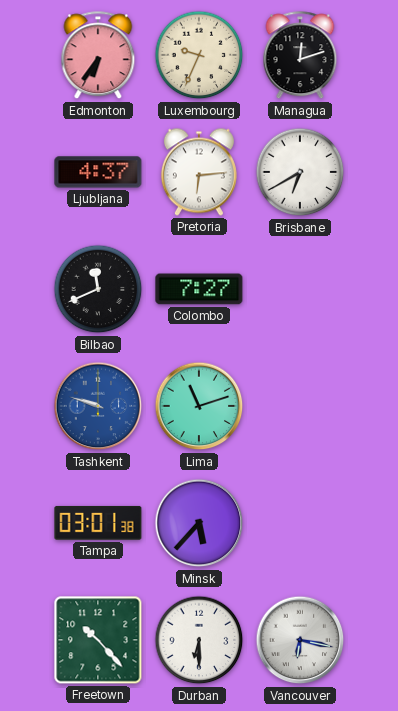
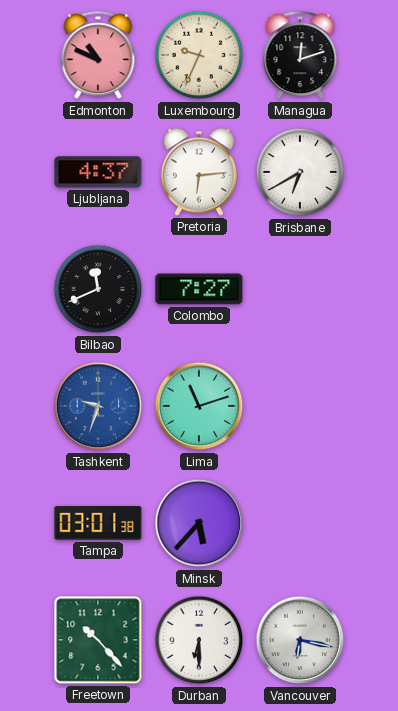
Edmonton: 6:36 -> 10:49
Tashkent: 9:48 -> 9:33
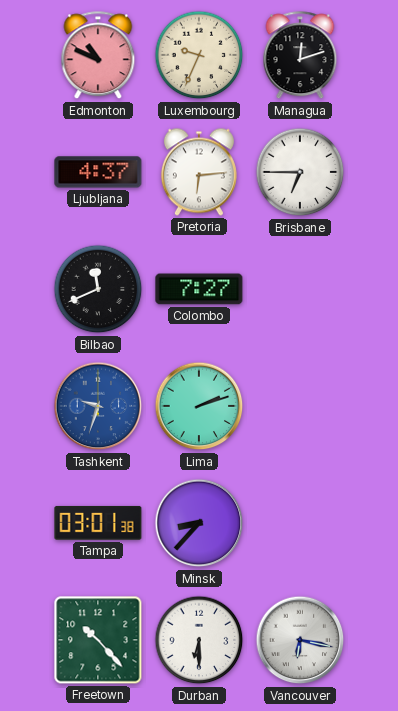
Brisbane: 6:40 -> 6:45
Lima: 11:12 -> 2:12
Minsk: 5:37 -> 8:37
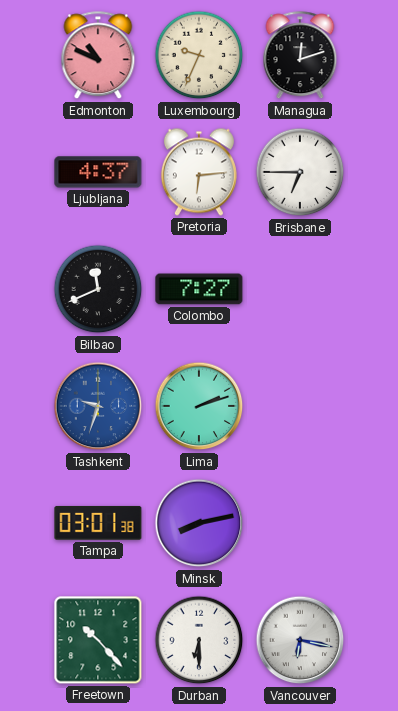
Minsk: 8:37 -> 8:13
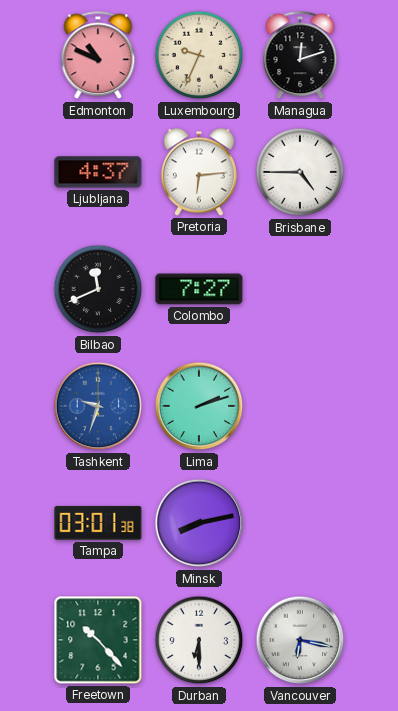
Brisbane: 6:45 -> 4:45
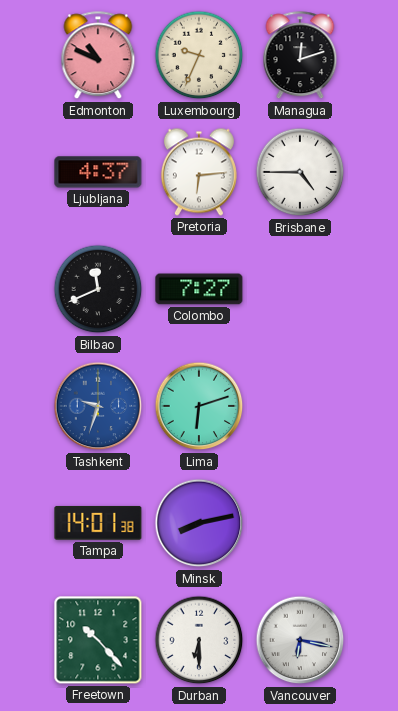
Lima: 2:12 -> 6:12
Tampa: 03:01 -> 14:01
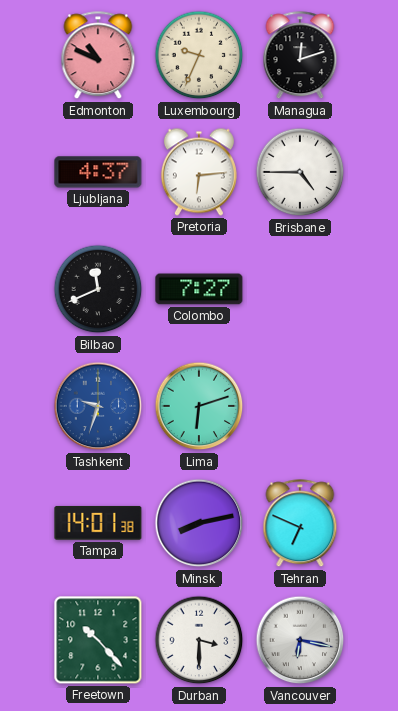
Tehran: none -> 6:49
Durban: 6:30 -> 3:30
